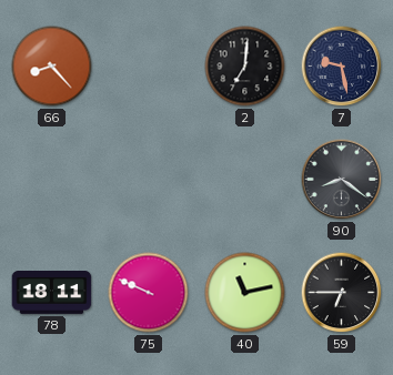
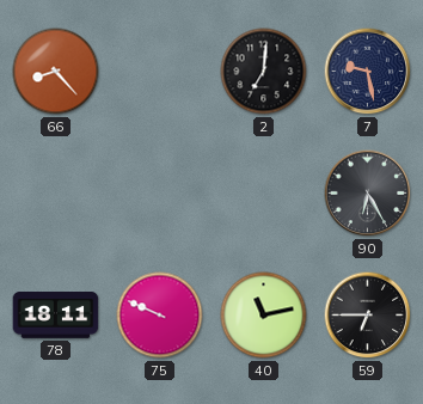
90: 8:21 -> 6:25
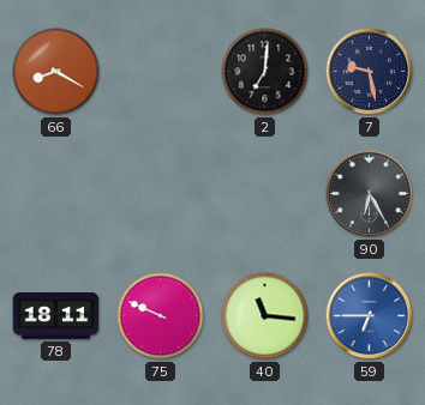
66: 8:23 -> 8:20
40: 11:13 -> 11:16
59 dial: black -> blue
